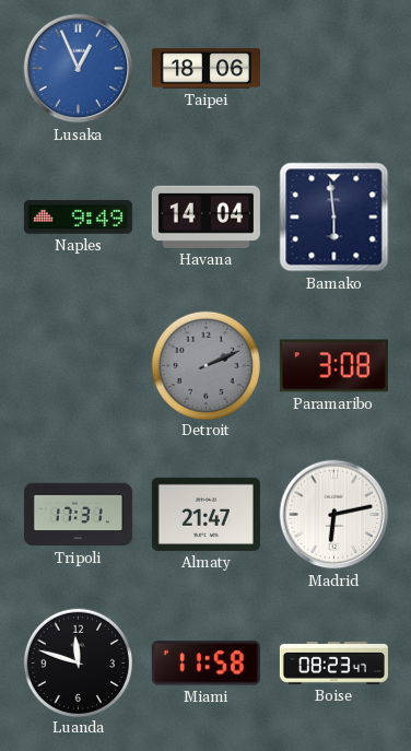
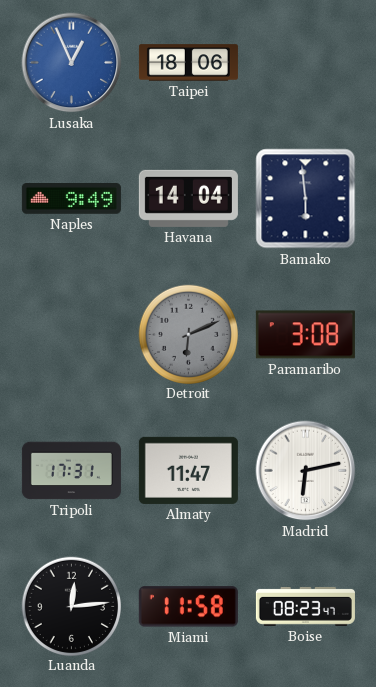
Detroit: 2:11 -> 6:11
Almaty: 21:47 -> 11:47
Luanda: 11:48 -> 12:14
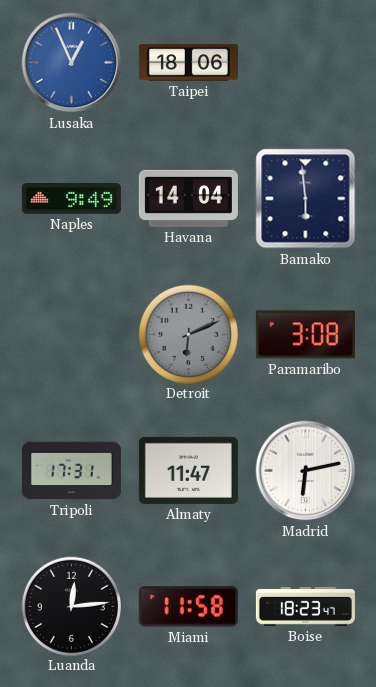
Boise: 08:23 -> 18:23
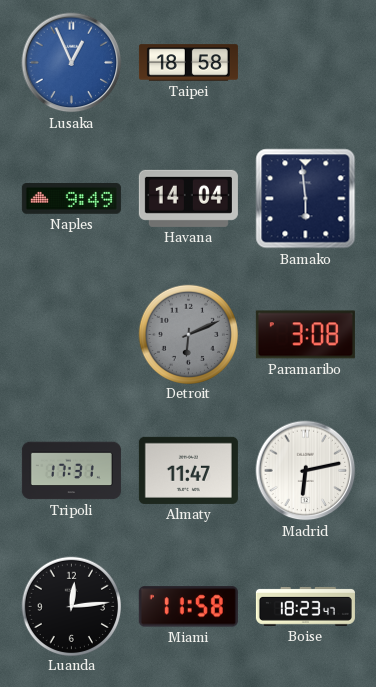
Taipei: 18:06 -> 18:58
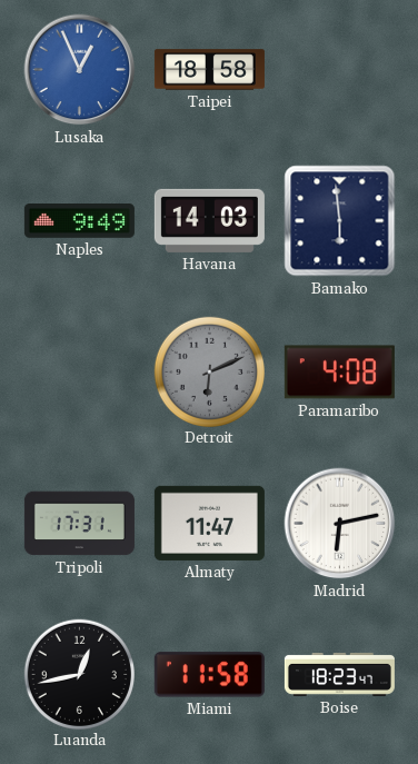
Havana: 14:04 -> 14:03
Paramaribo: 3:08 -> 4:08
Luanda: 12:14 -> 12:43
